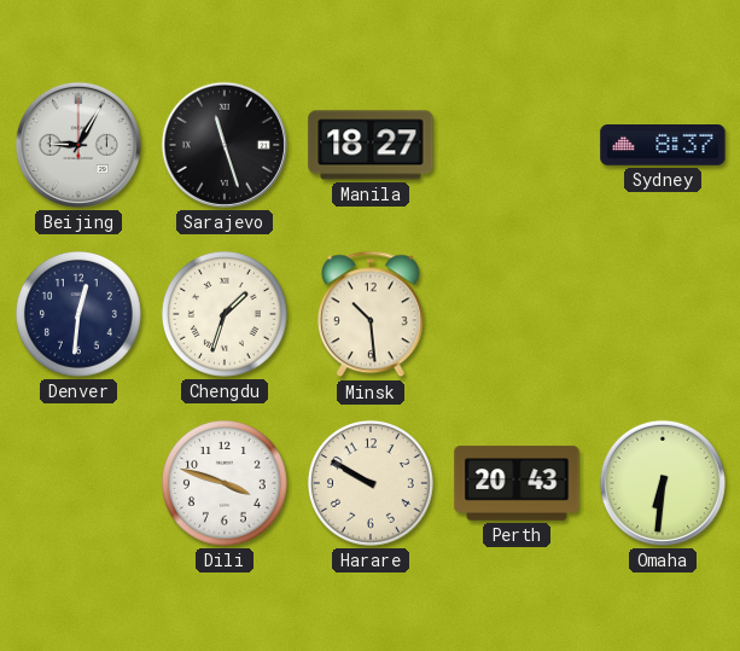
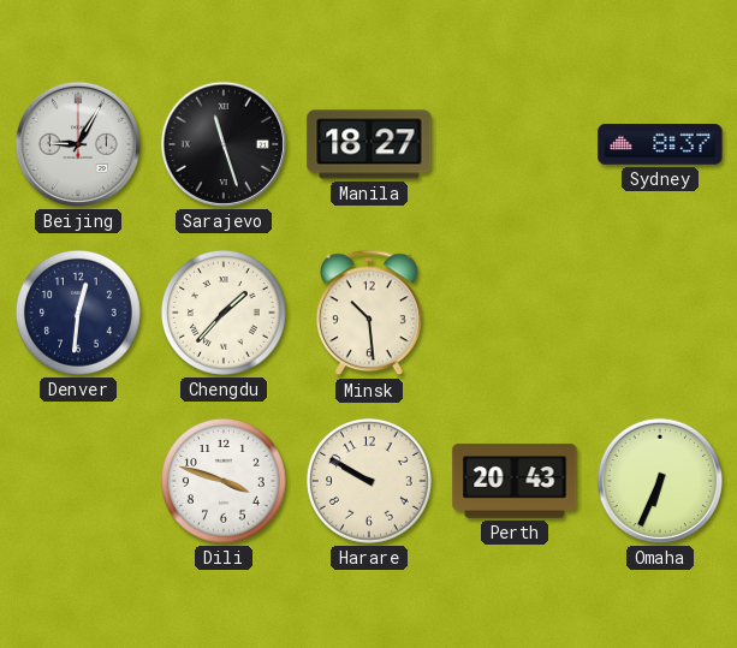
Chengdu: 1:33 -> 1:37
Omaha: 6:31 -> 6:34
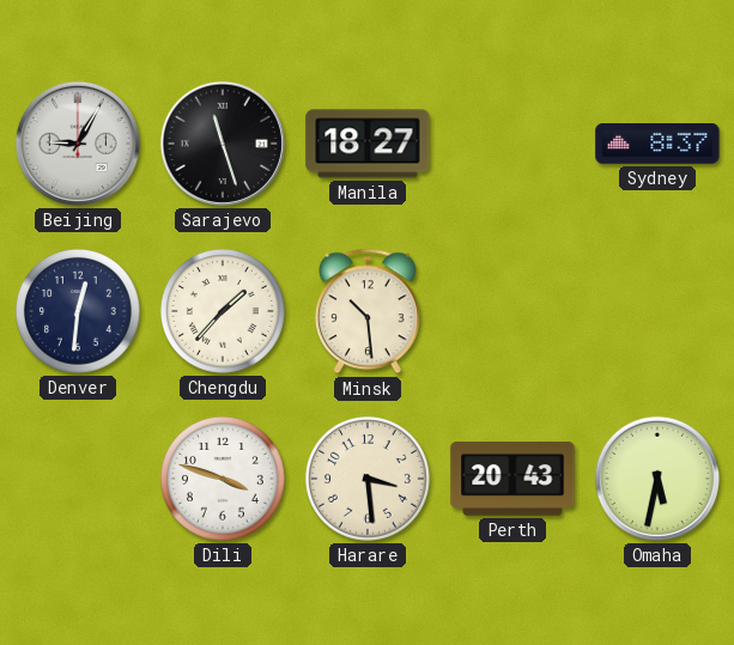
Harare: 9:50 -> 3:29
Omaha: 6:34 -> 5:32
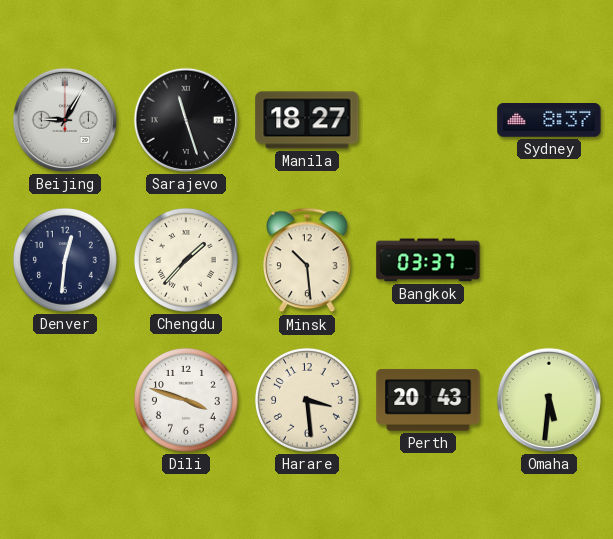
Bangkok: none -> 03:37
Omaha: 5:32 -> 5:31
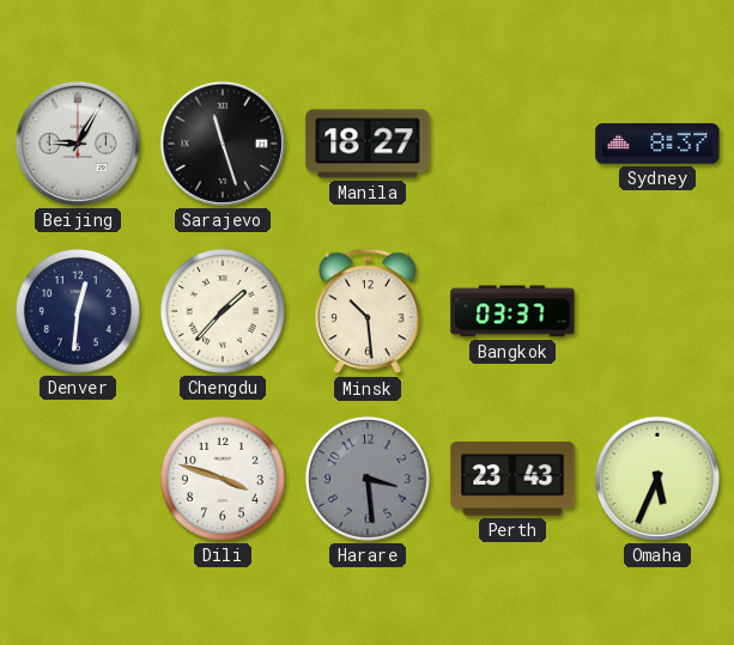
Harare dial: cream -> grey
Perth: 20:43 -> 23:43
Omaha: 5:31 -> 5:34
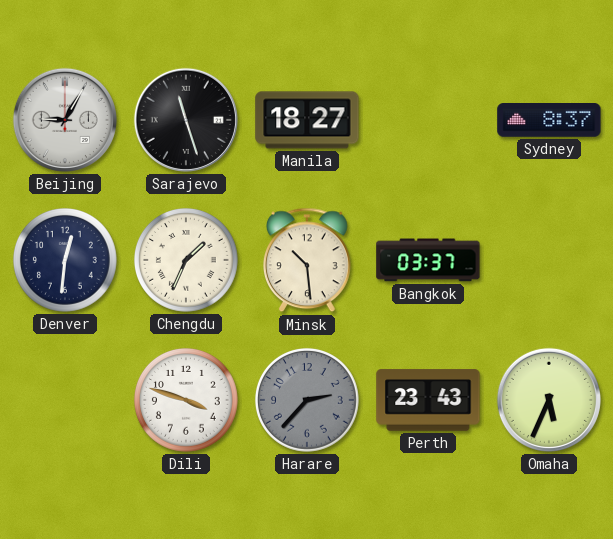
Chengdu: 1:37 -> 1:34
Harare: 3:29 -> 2:37
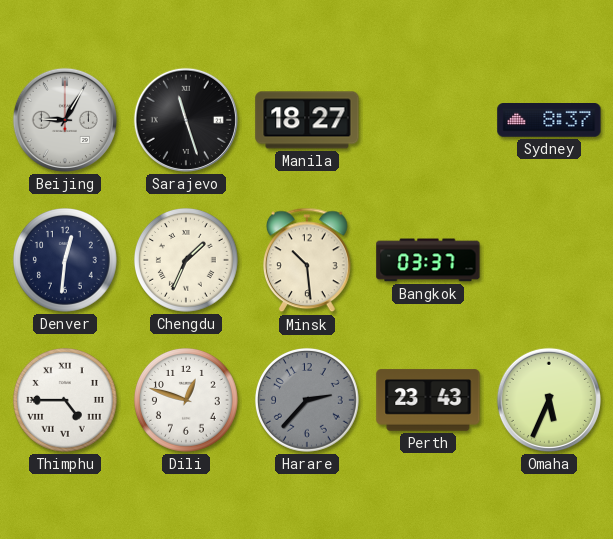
Thimphu: none -> 4:45
Dili: 3:48 -> 12:48
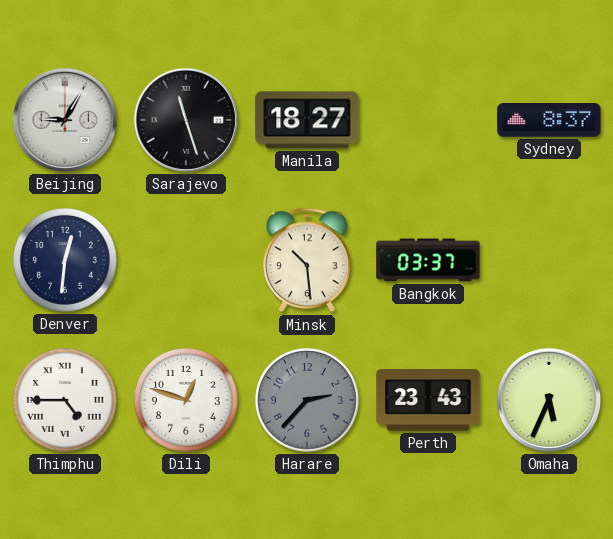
Chengdu: 1:34 -> none
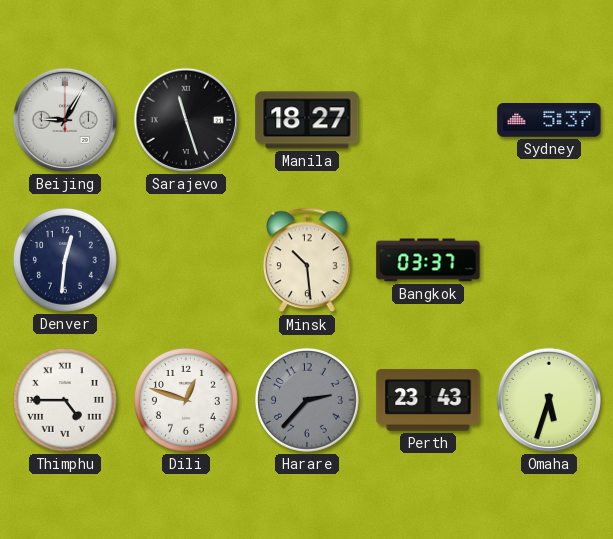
Sydney: 8:37 -> 5:37
Omaha: 5:34 -> 5:33
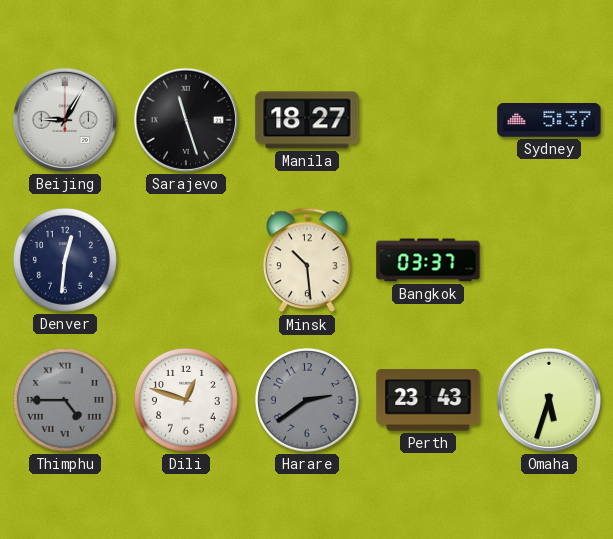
Thimphu dial: white -> grey
Harare: 2:37 -> 2:39
